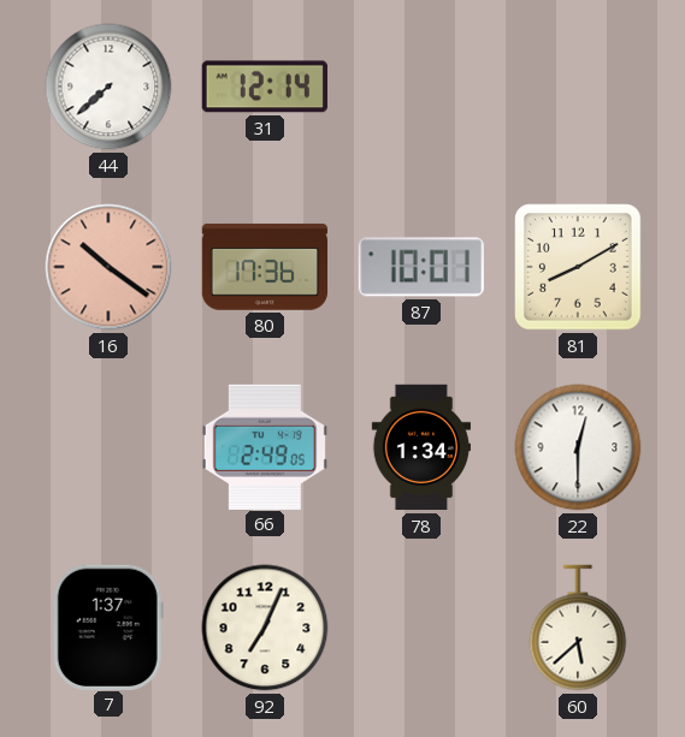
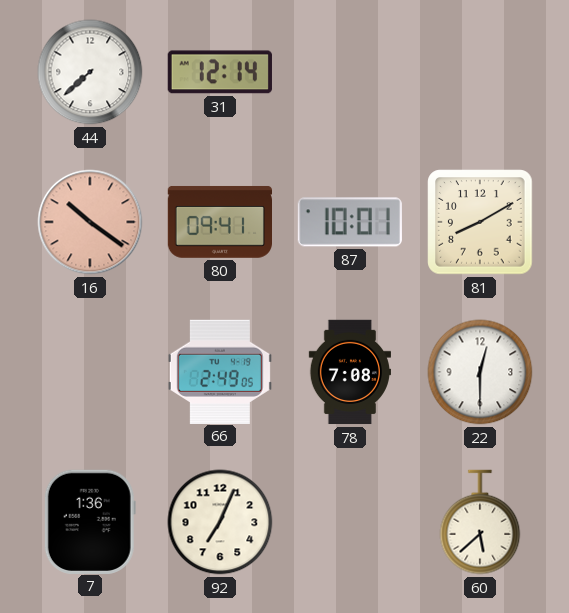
80: 17:36 -> 09:41
78: 1:34 -> 7:08
7: 1:37 -> 1:36
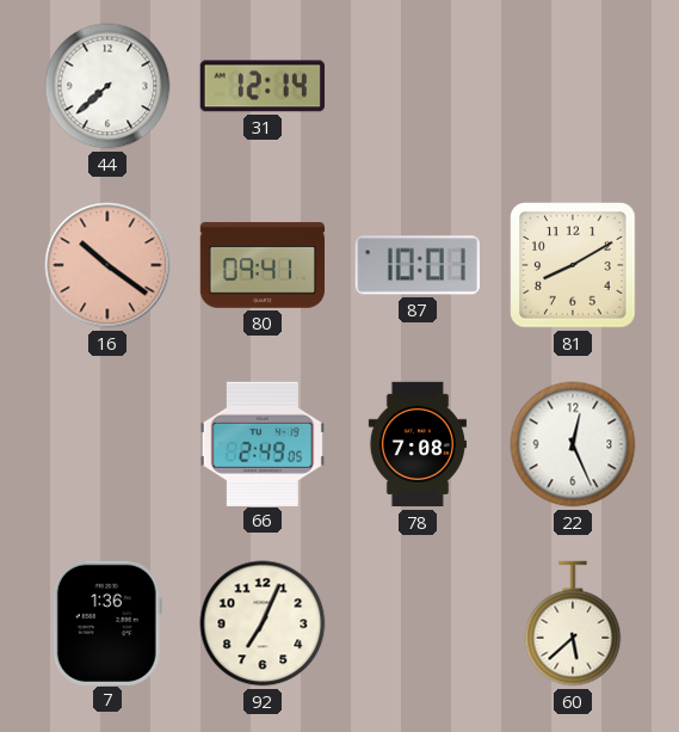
22: 12:30 -> 12:26
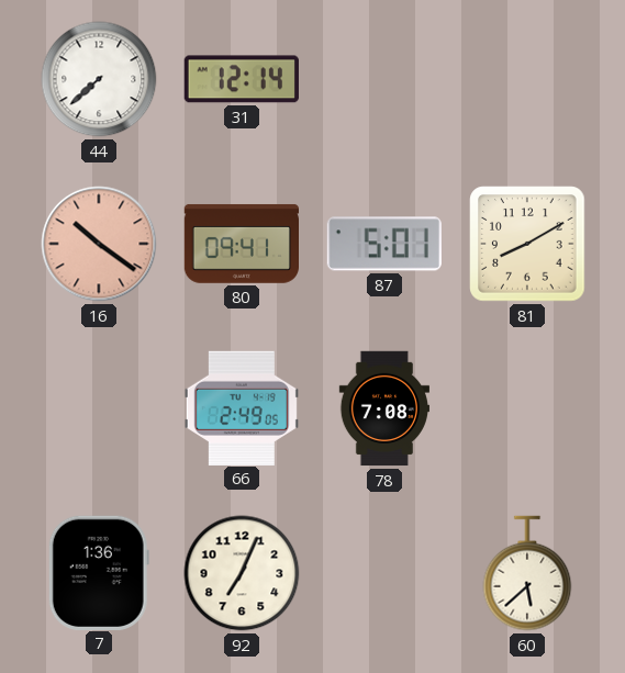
87: 10:01 -> 5:01
22: 12:26 -> none
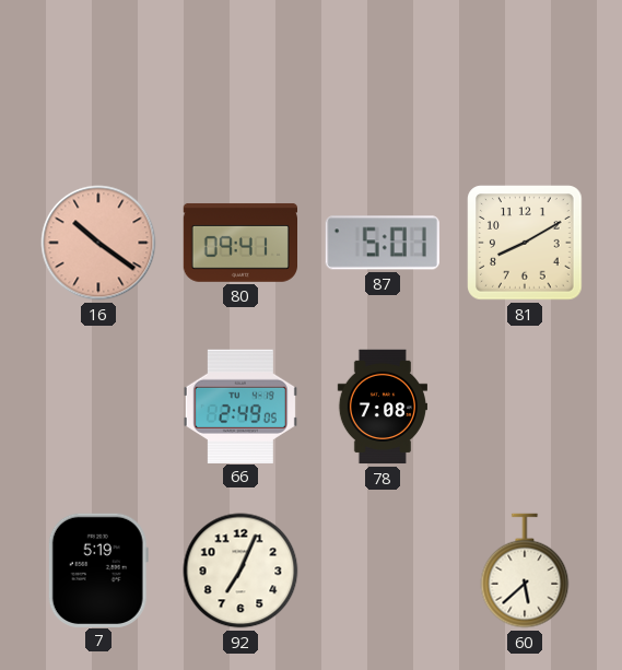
44: 7:38 -> none
31: 12:14 -> none
7: 1:36 -> 5:19
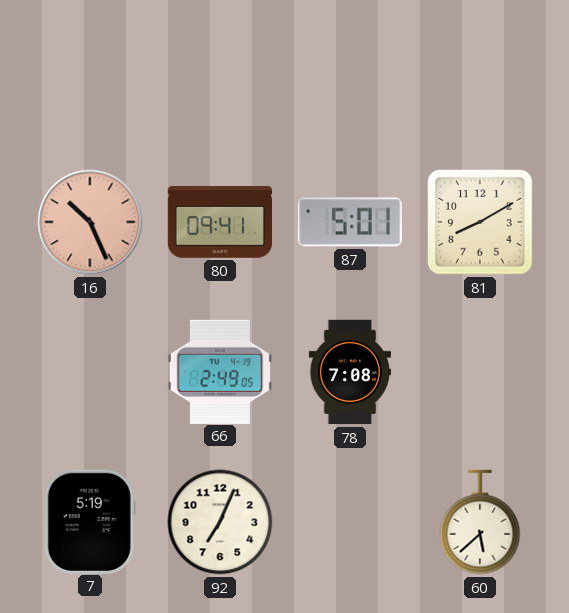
16: 10:21 -> 10:26
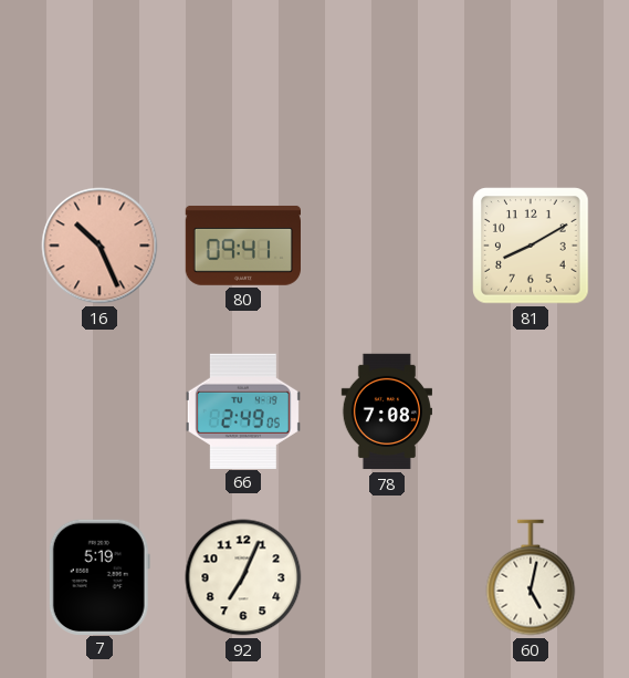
87: 5:01 -> none
60: 5:38 -> 5:02
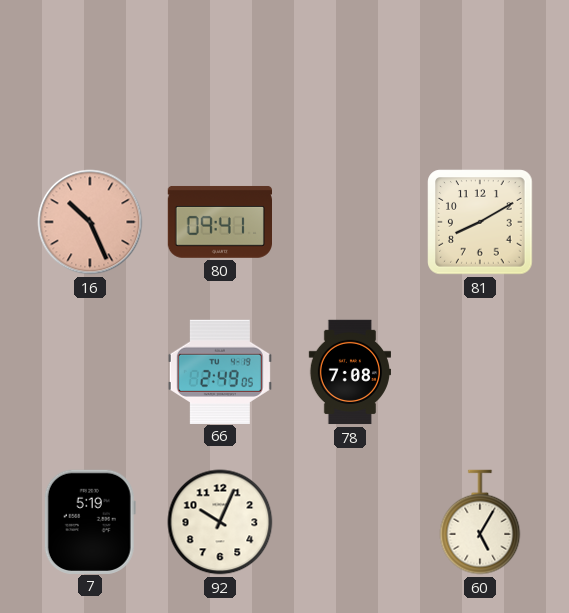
92: 7:04 -> 10:04
60: 5:02 -> 5:05
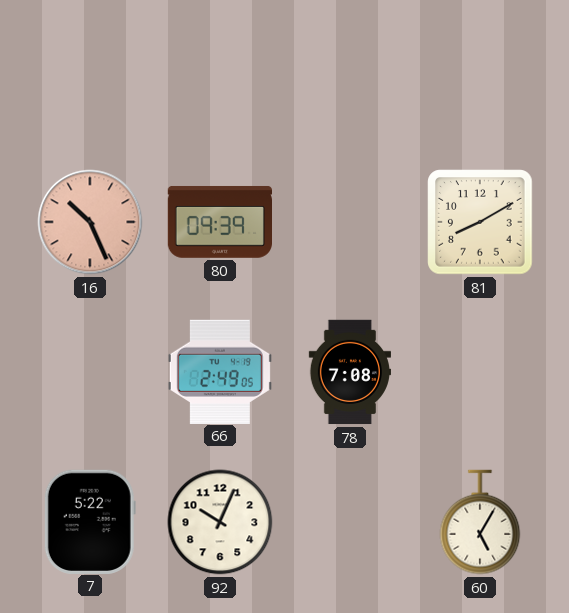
80: 09:41 -> 09:39
7: 5:19 -> 5:22
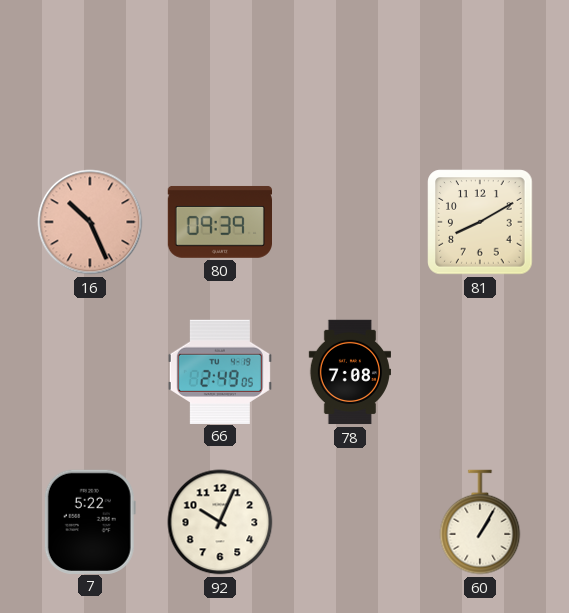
60: 5:05 -> 1:05
